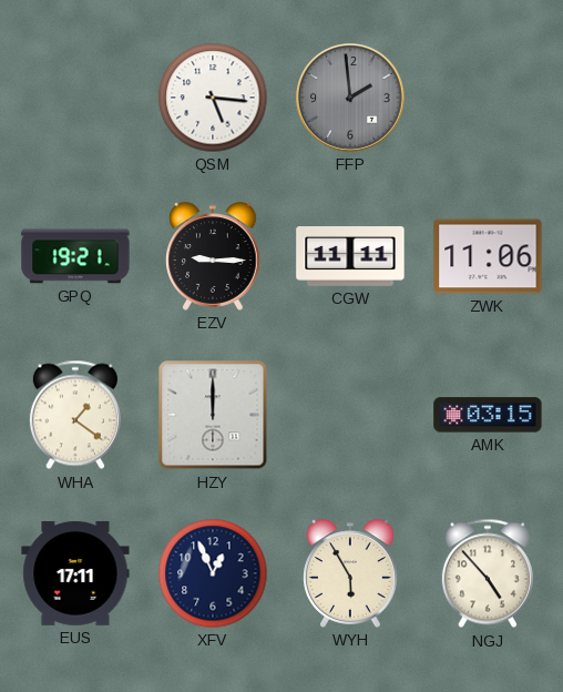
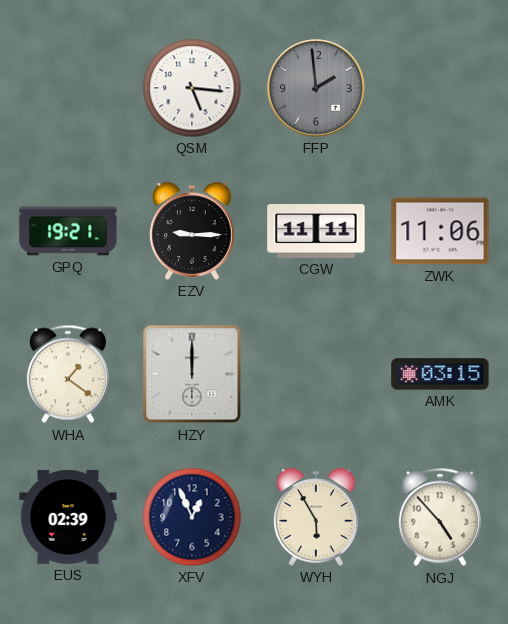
EUS: 17:11 -> 02:39
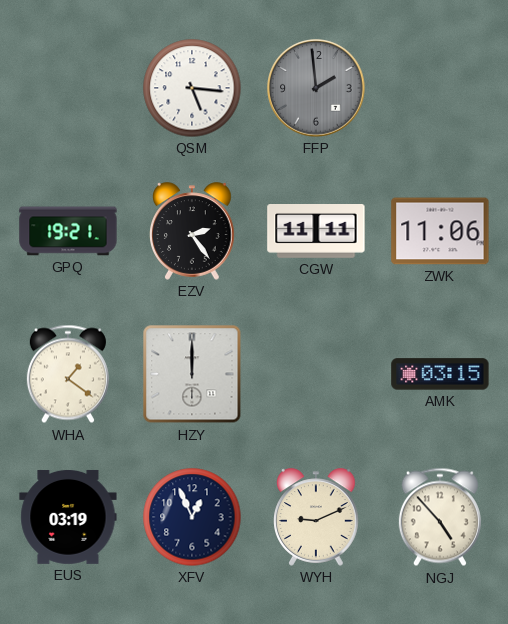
EZV: 9:15 -> 2:24
EUS: 02:39 -> 03:19
WYH: 5:55 -> 9:11
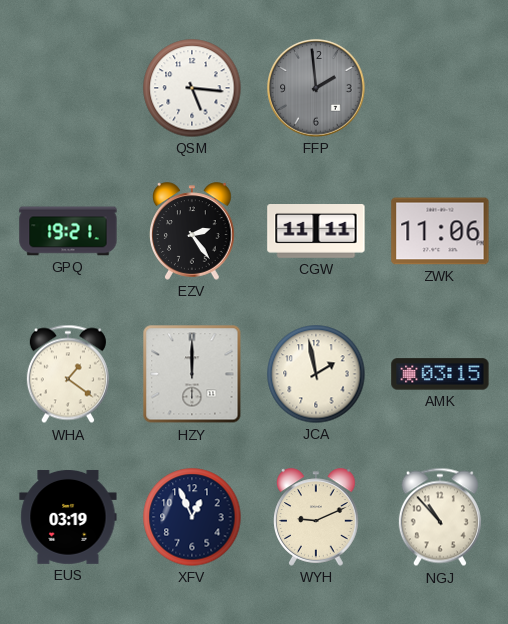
JCA: none -> 1:58
NGJ: 4:53 -> 10:53
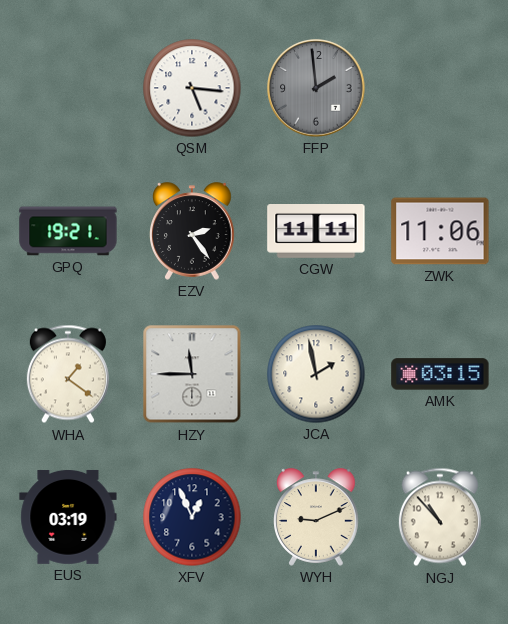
HZY: 12:00 -> 11:45
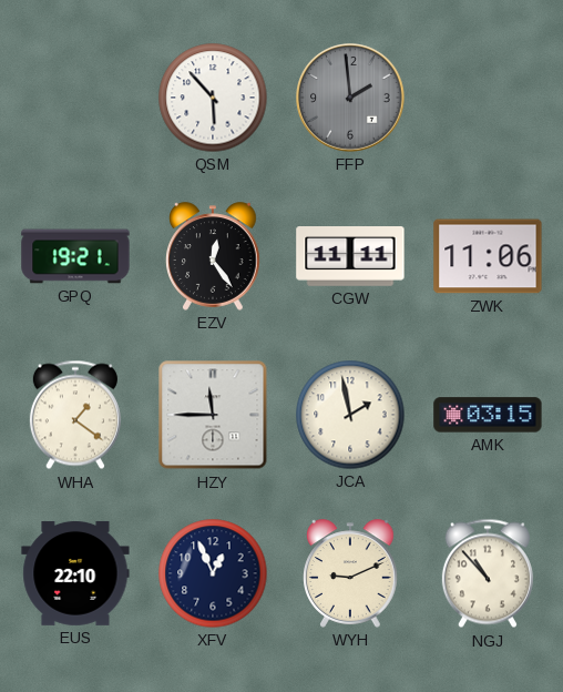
QSM: 5:16 -> 5:53
EZV: 2:24 -> 12:24
EUS: 03:19 -> 22:10
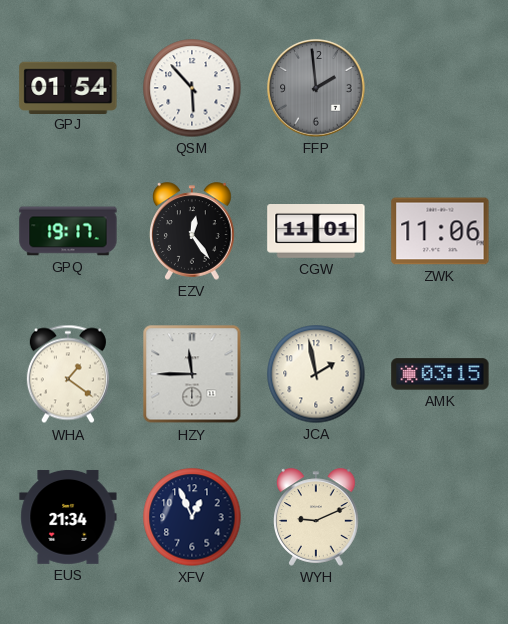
GPJ: none -> 01:54
GPQ: 19:21 -> 19:17
CGW: 11:11 -> 11:01
EUS: 22:10 -> 21:34
NGJ: 10:53 -> none
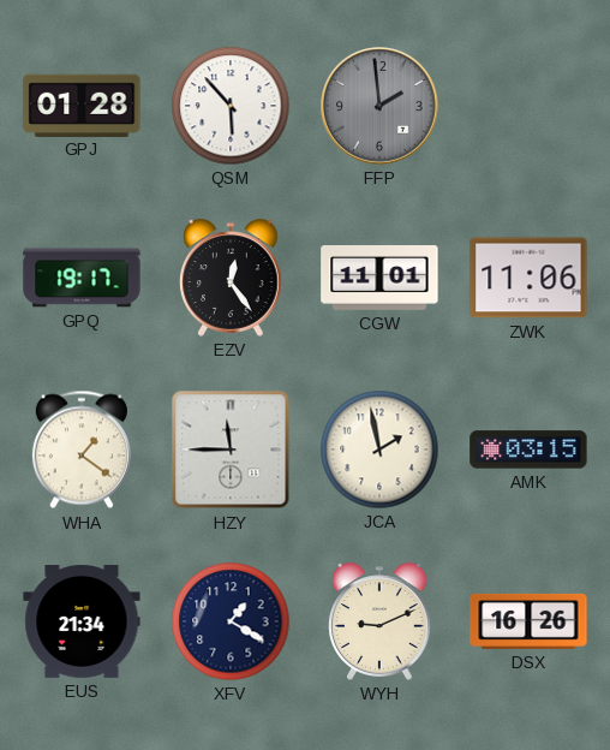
GPJ: 01:54 -> 01:28
XFV: 12:56 -> 1:20
DSX: none -> 16:26
